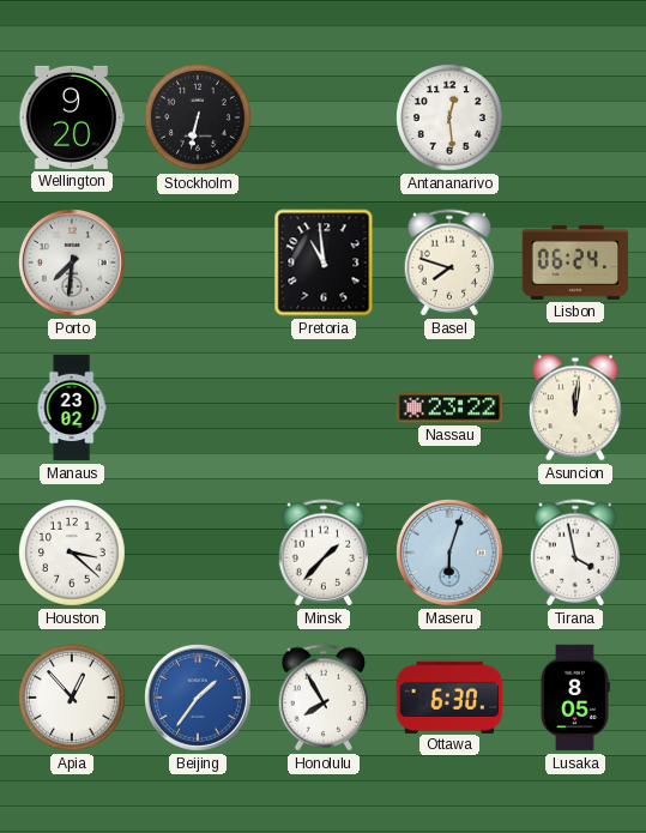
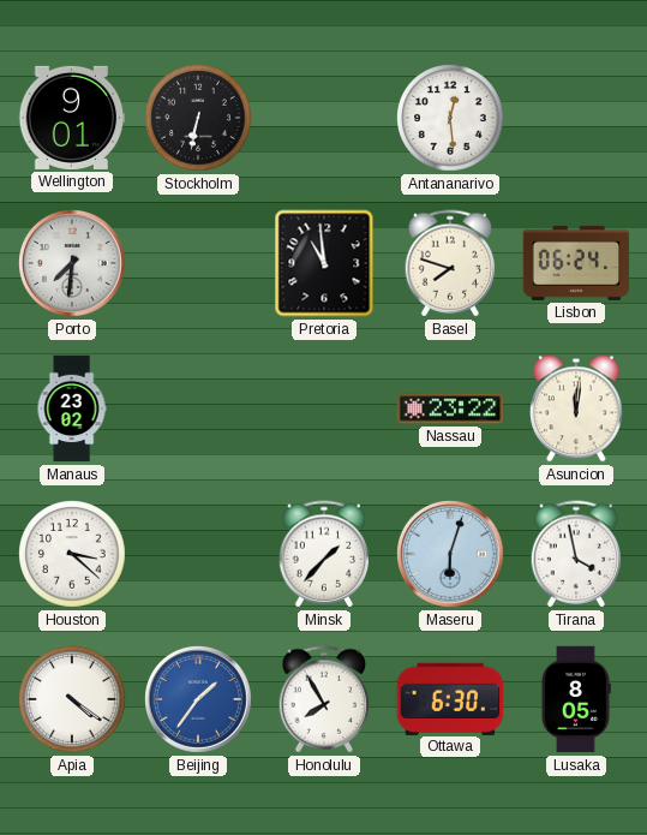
Wellington: 9:20 -> 9:01
Apia: 12:53 -> 4:21
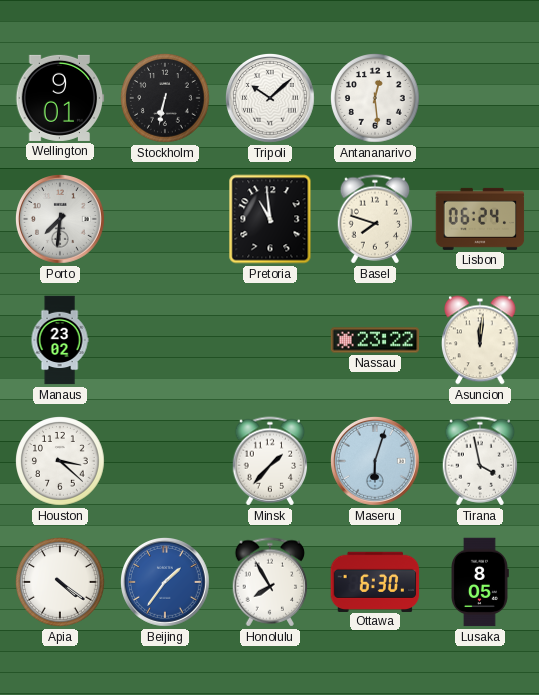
Tripoli: none -> 10:08
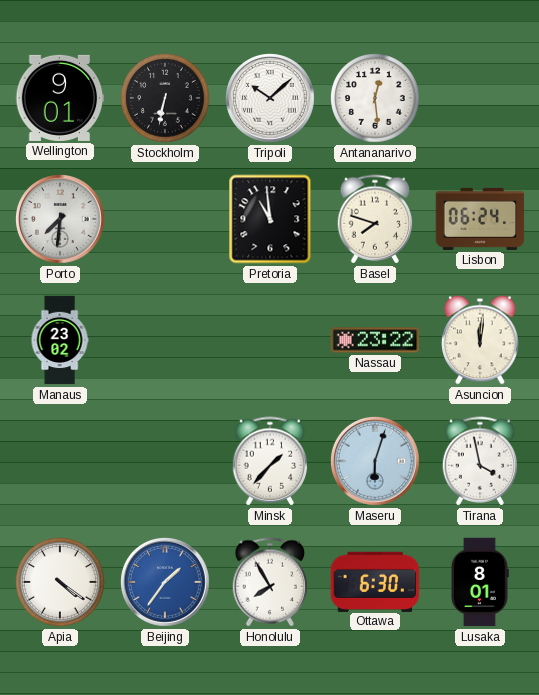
Houston: 3:22 -> none
Lusaka: 8:05 -> 8:01
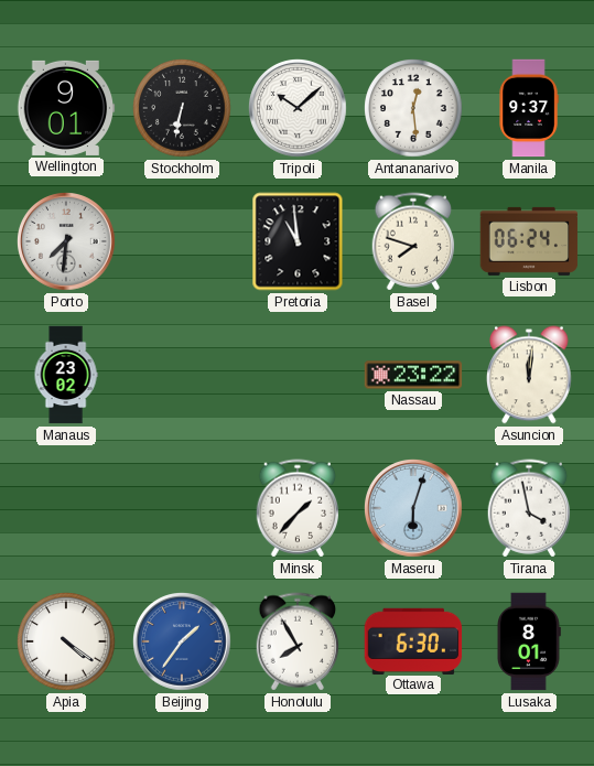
Manila: none -> 9:37
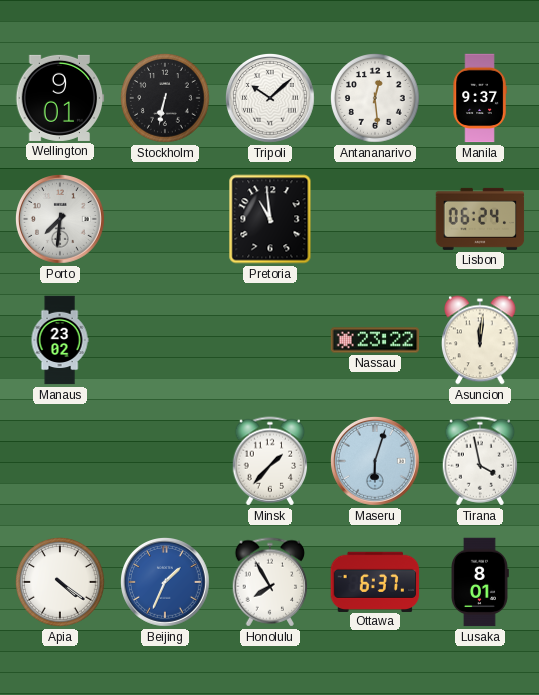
Basel: 7:48 -> none
Beijing: 1:36 -> 1:34
Ottawa: 6:30 -> 6:37
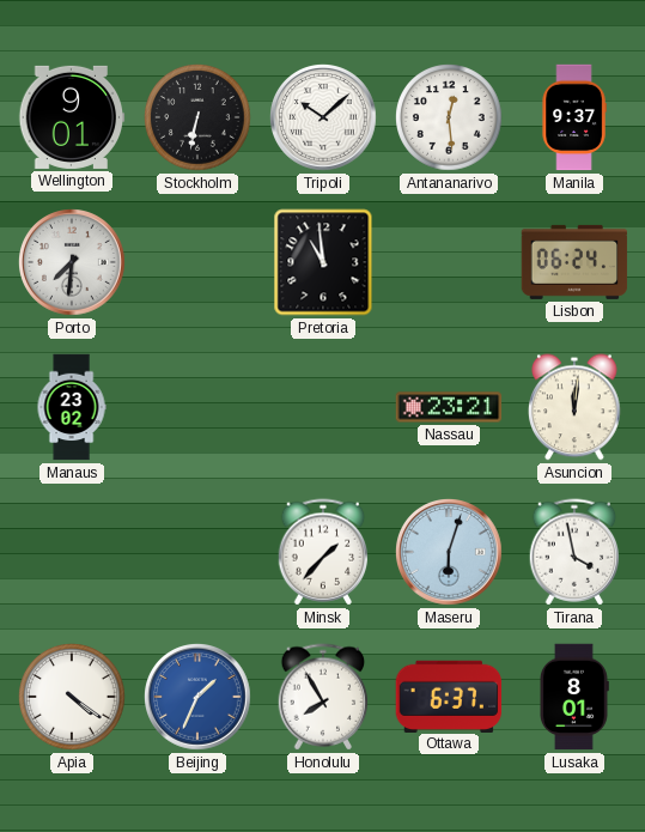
Nassau: 23:22 -> 23:21
